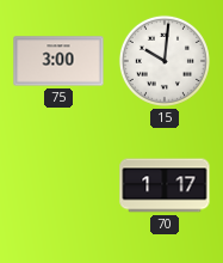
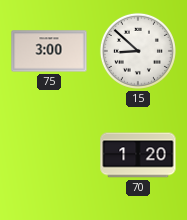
15: 10:01 -> 8:52
70: 1:17 -> 1:20
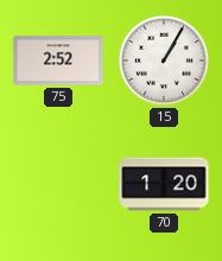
75: 3:00 -> 2:52
15: 8:52 -> 1:05
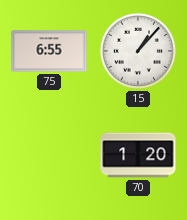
75: 2:52 -> 6:55
15: 1:05 -> 1:07
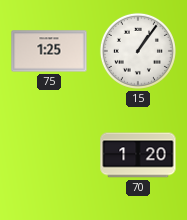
75: 6:55 -> 1:25
15: 1:07 -> 1:06
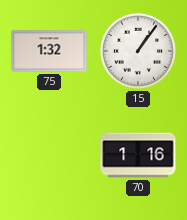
75: 1:25 -> 1:32
70: 1:20 -> 1:16
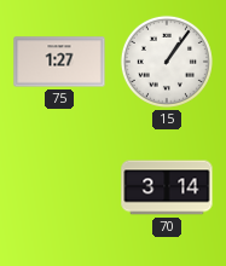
75: 1:32 -> 1:27
70: 1:16 -> 3:14
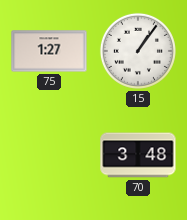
70: 3:14 -> 3:48
